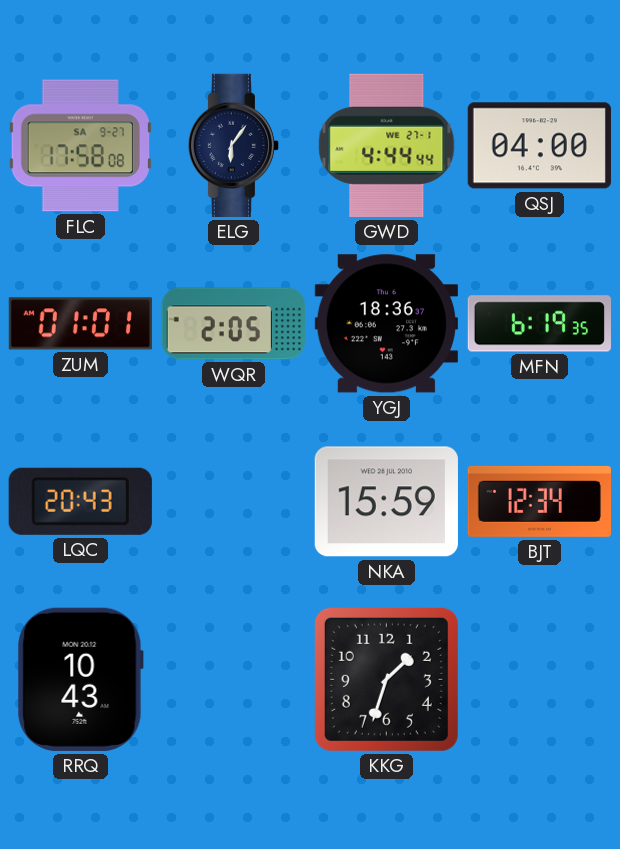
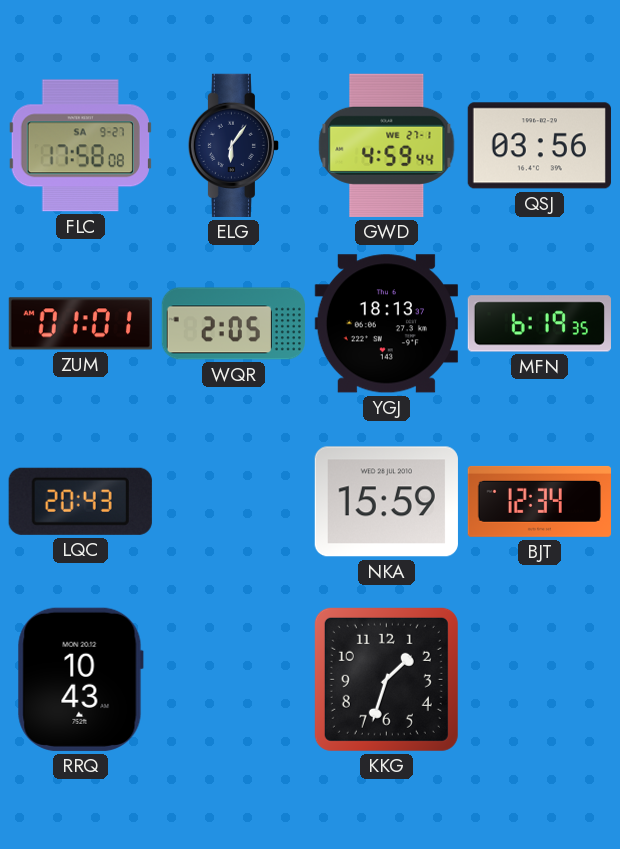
GWD: 4:44 -> 4:59
QSJ: 04:00 -> 03:56
YGJ: 18:36 -> 18:13
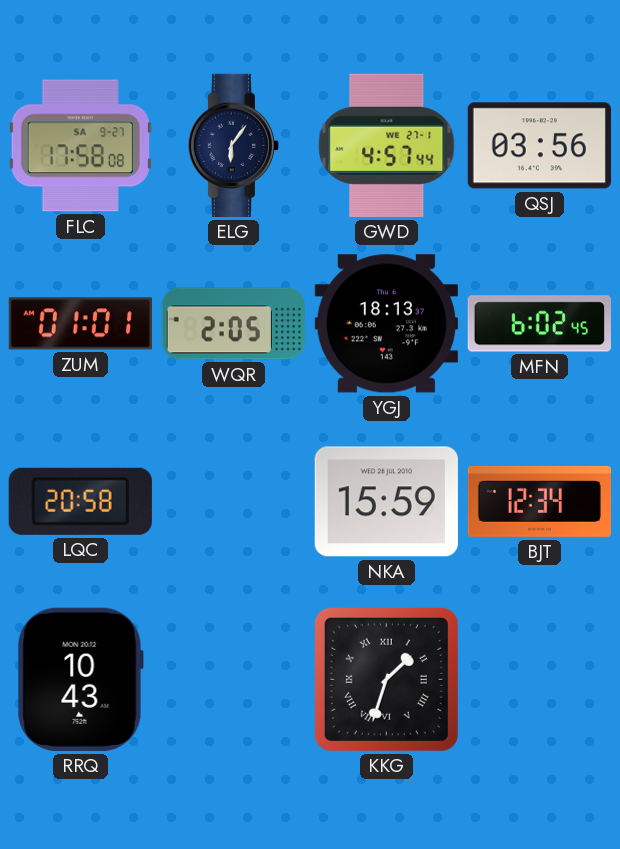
GWD: 4:59 -> 4:57
MFN: 6:19 -> 6:02
LQC: 20:43 -> 20:58
KKG numerals: Arabic -> Roman
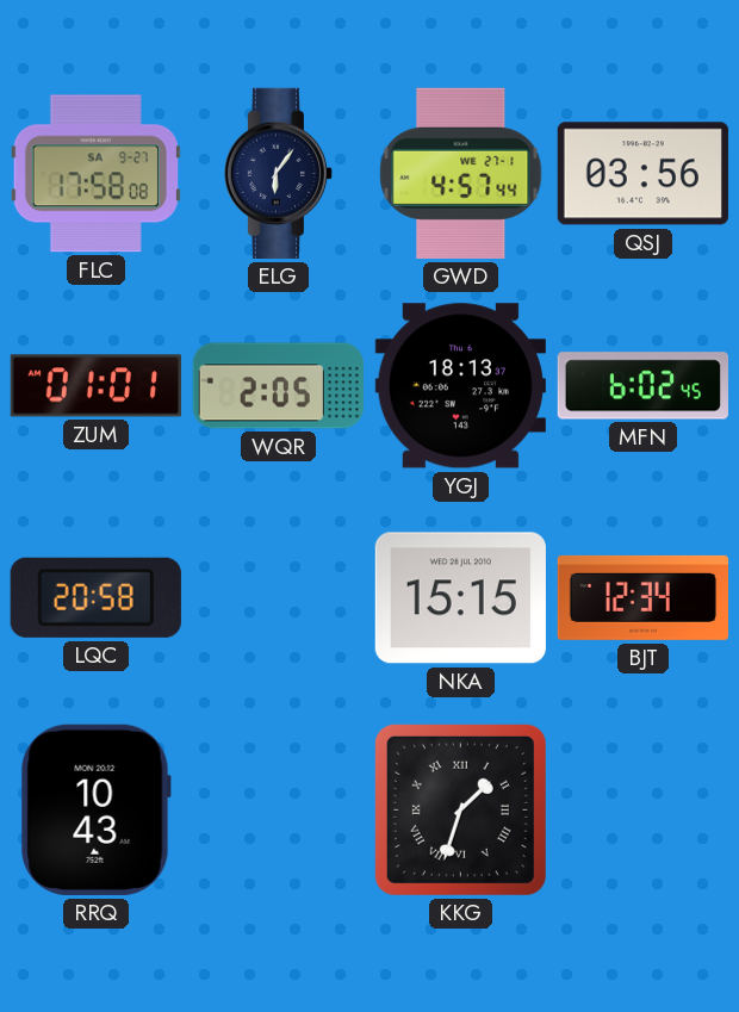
NKA: 15:59 -> 15:15
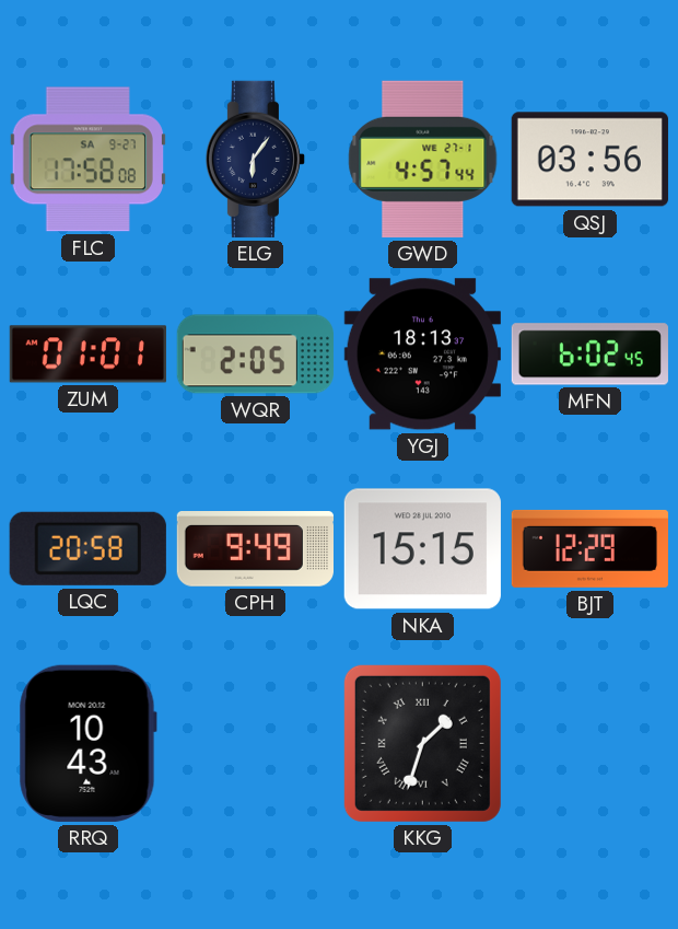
CPH: none -> 9:49
BJT: 12:34 -> 12:29
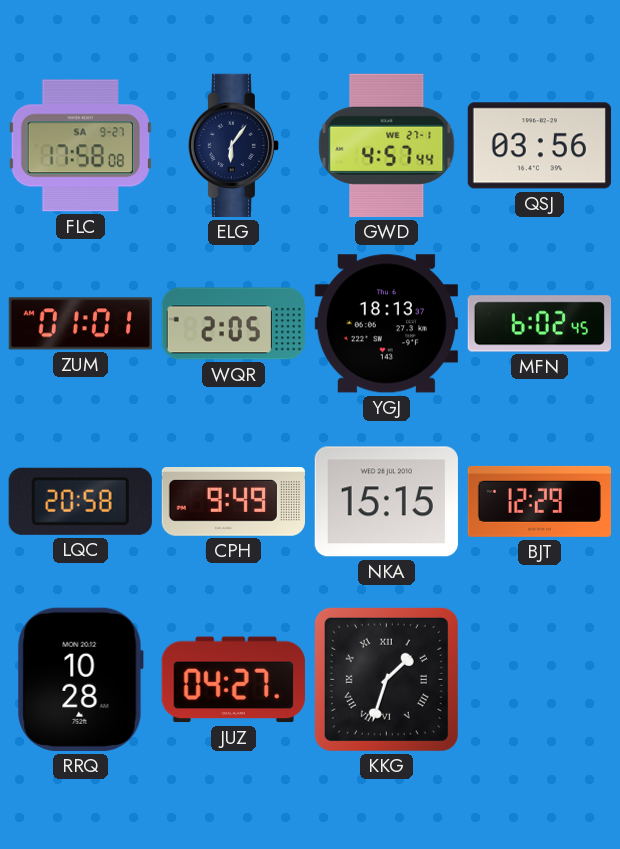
RRQ: 10:43 -> 10:28
JUZ: none -> 04:27
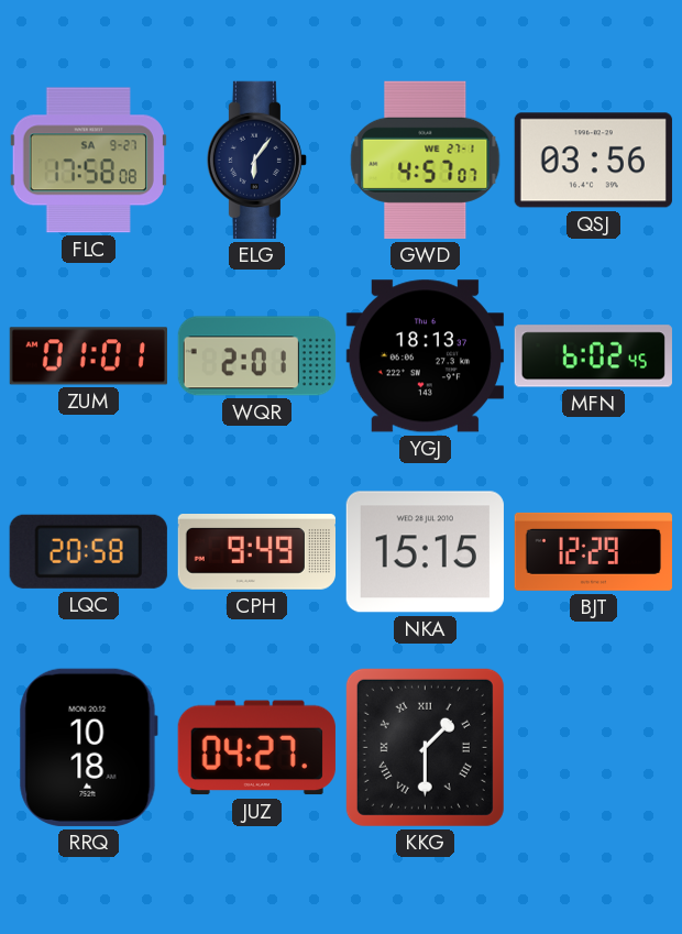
GWD: 4:57:44 -> 4:57:07
WQR: 2:05 -> 2:01
RRQ: 10:28 -> 10:18
KKG: 1:33 -> 1:30
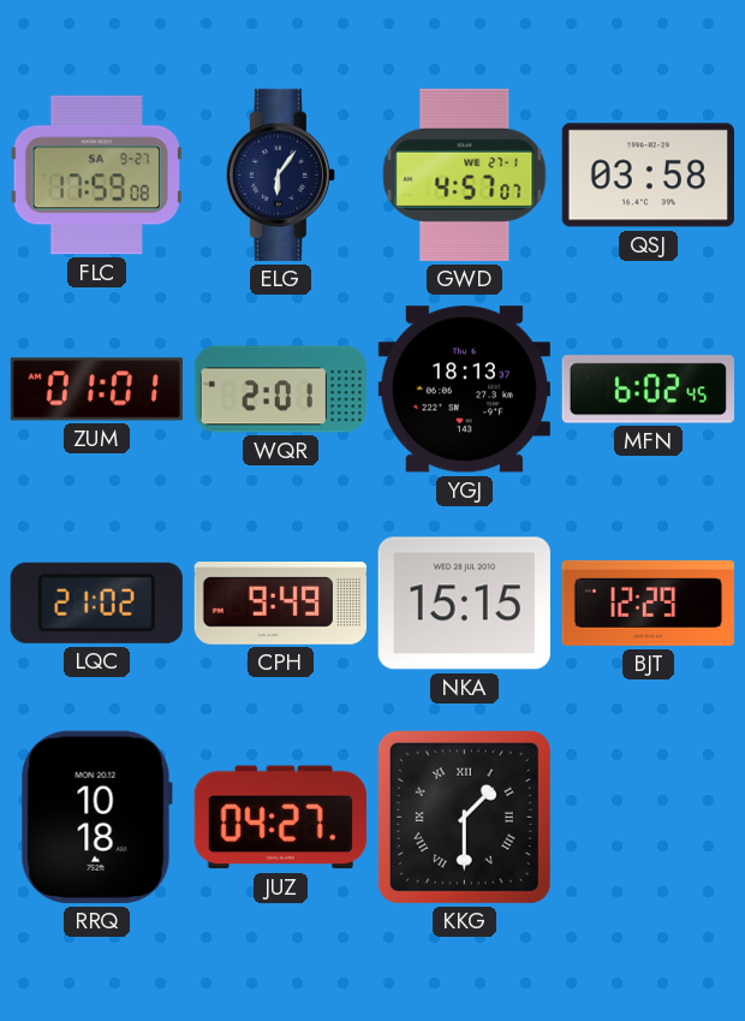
FLC: 17:58 -> 17:59
QSJ: 03:56 -> 03:58
LQC: 20:58 -> 21:02
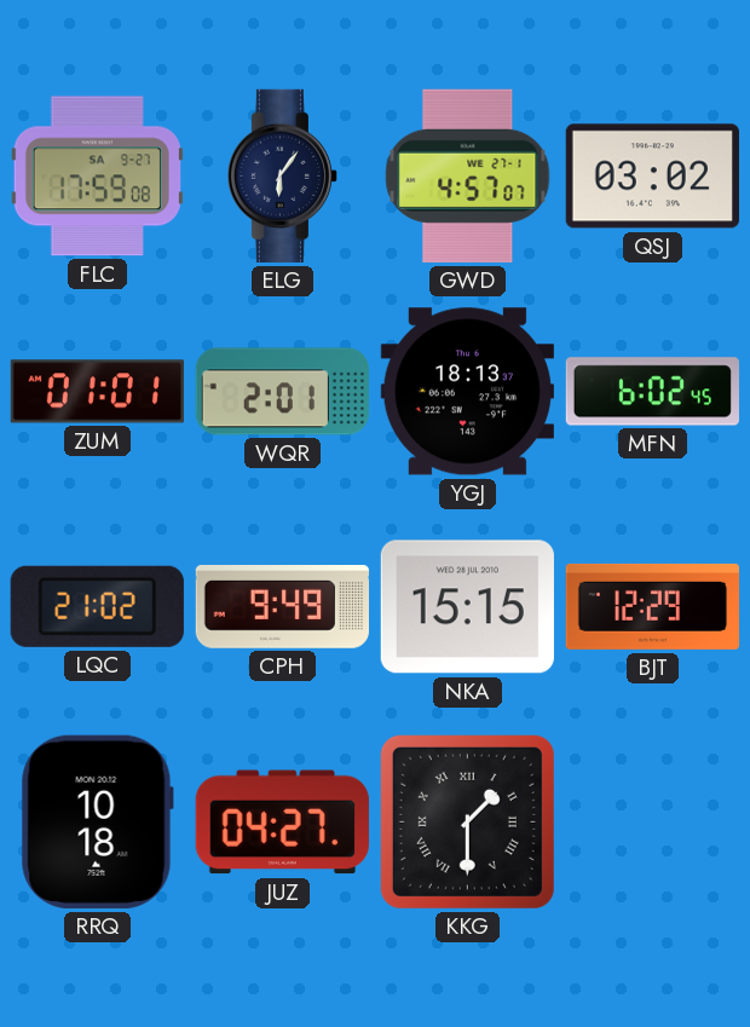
QSJ: 03:58 -> 03:02
